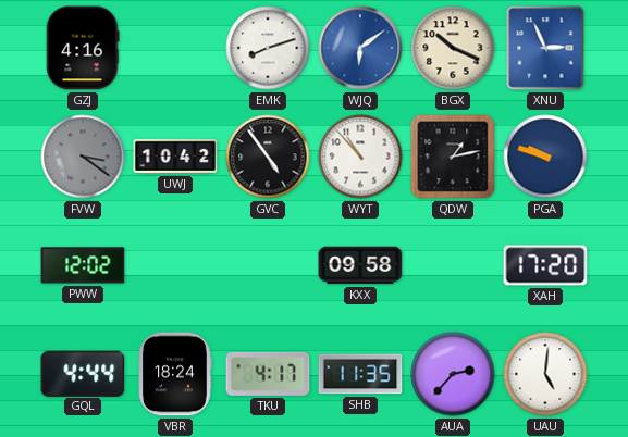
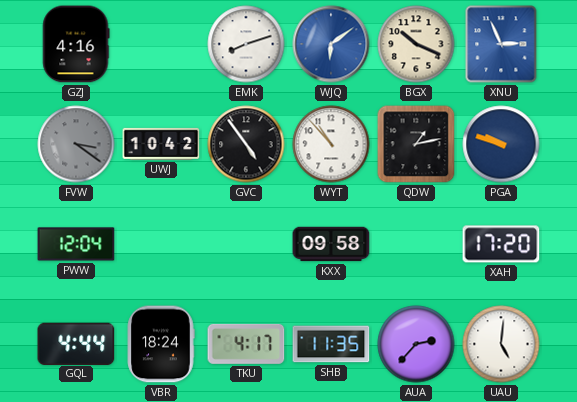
PWW: 12:02 -> 12:04
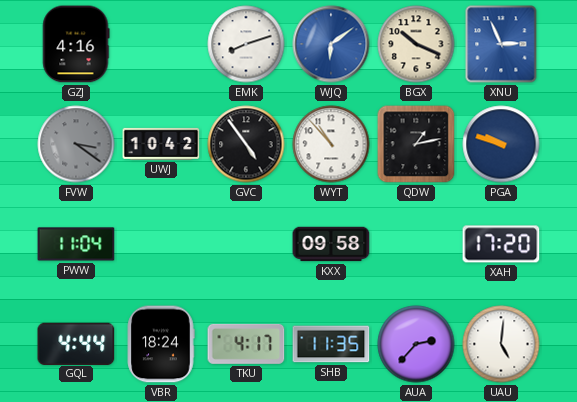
PWW: 12:04 -> 11:04
